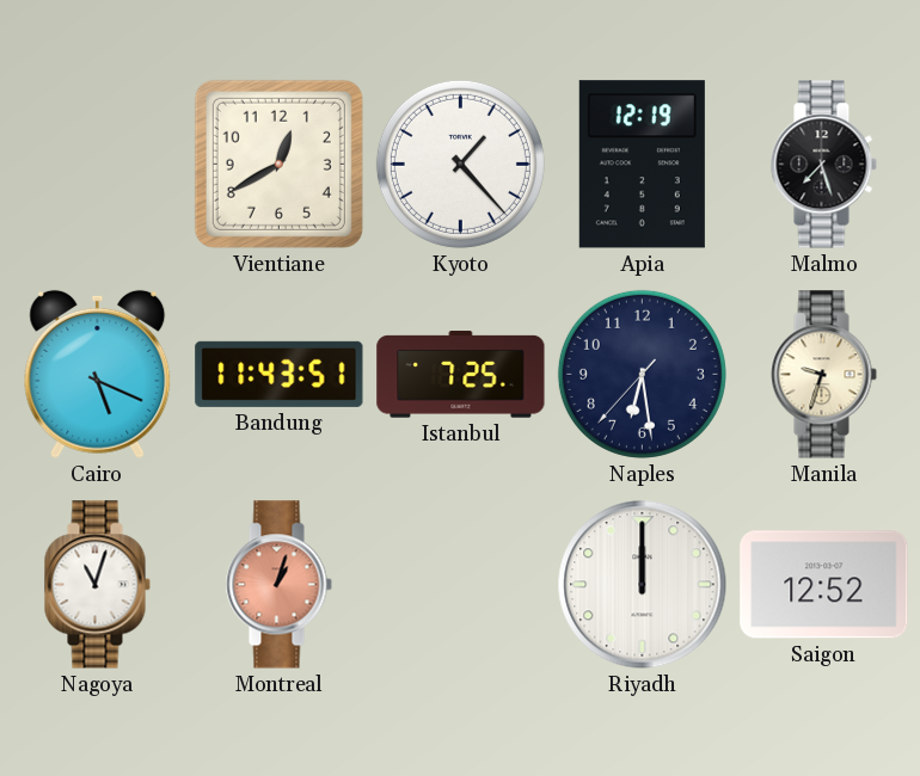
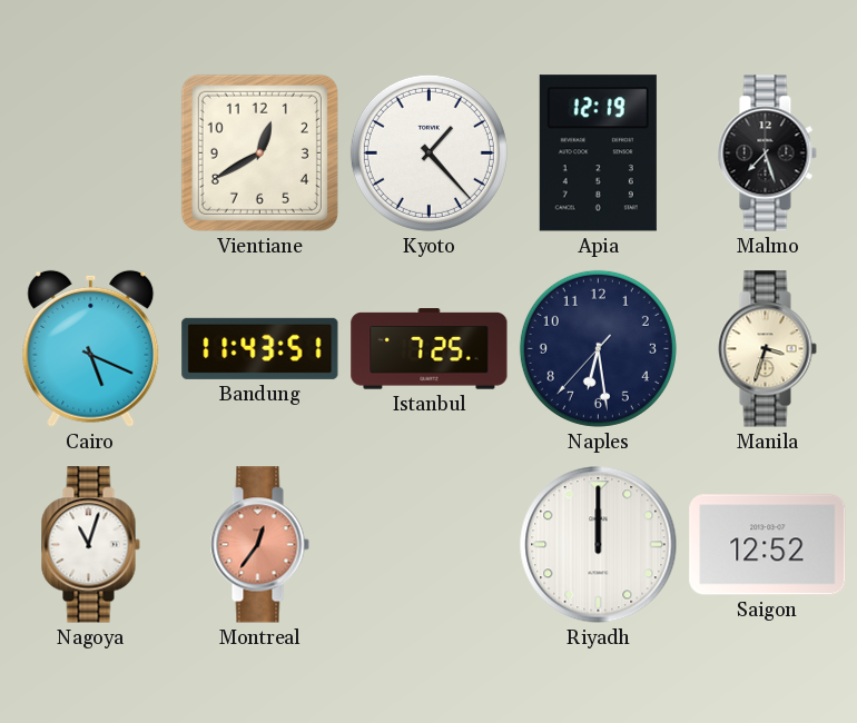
Manila: 9:33 -> 3:33
Montreal: 1:03 -> 12:36
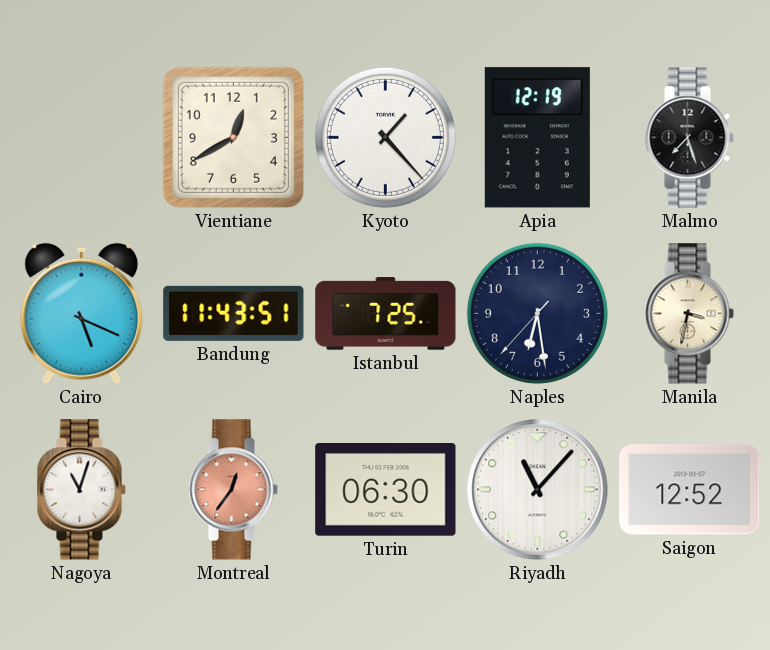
Manila: 3:33 -> 3:32
Turin: none -> 06:30
Riyadh: 12:00 -> 11:07
